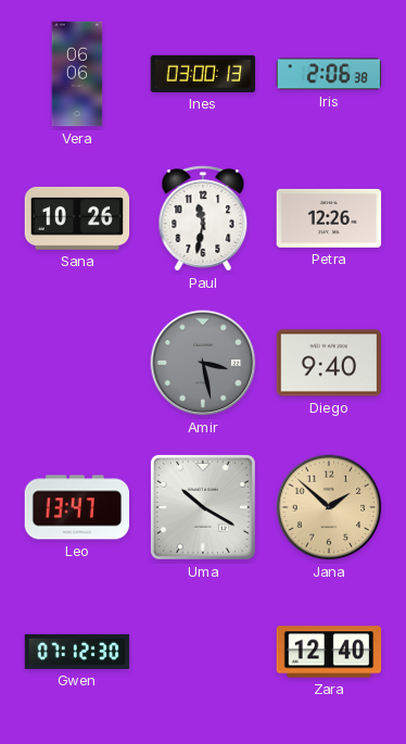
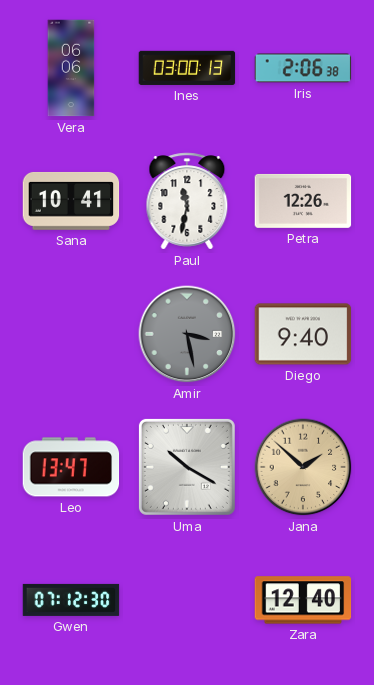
Sana: 10:26 -> 10:41
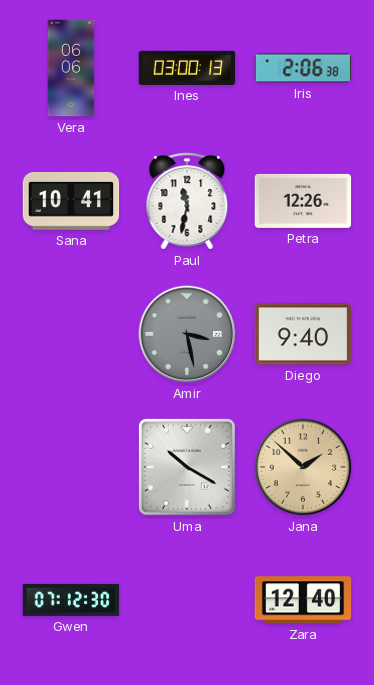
Leo: 13:47 -> none
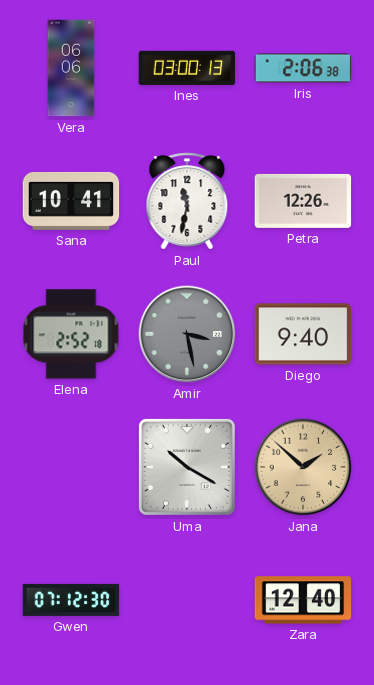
Elena: none -> 2:52
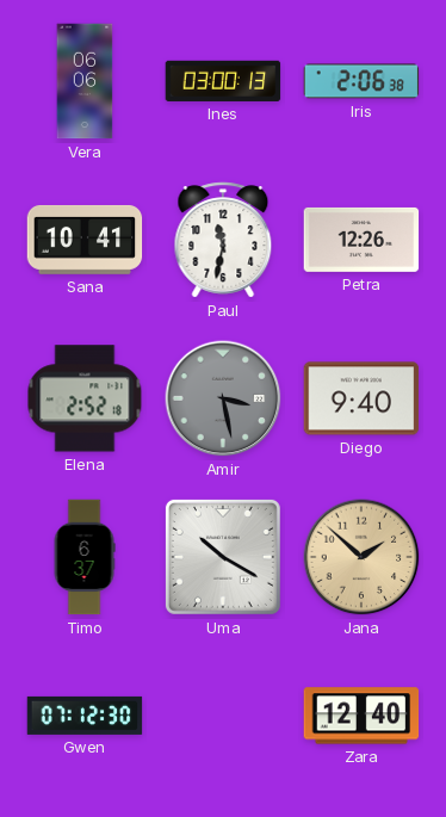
Timo: none -> 6:37
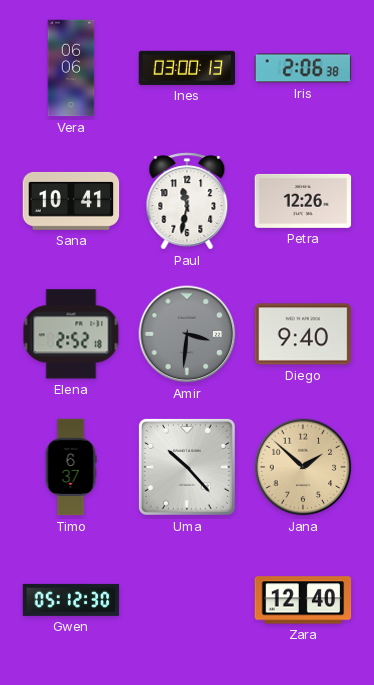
Amir: 3:28 -> 3:31
Uma: 10:20 -> 10:23
Gwen: 07:12 -> 05:12
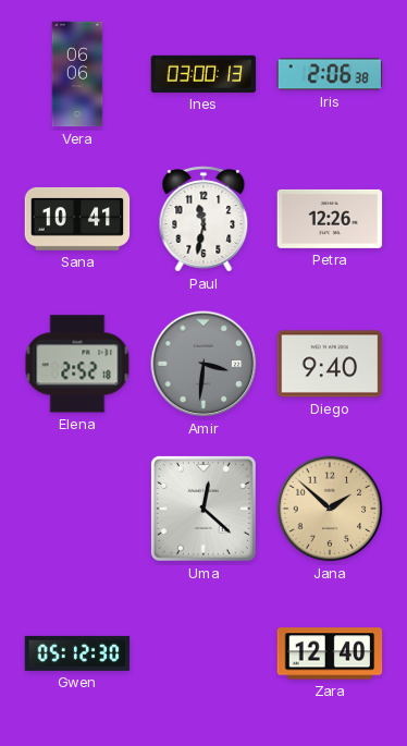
Timo: 6:37 -> none
Uma: 10:23 -> 12:22
